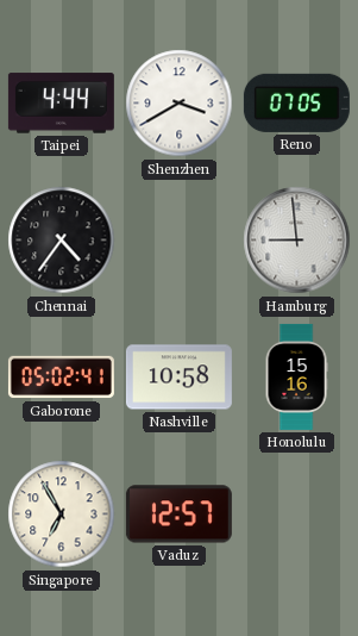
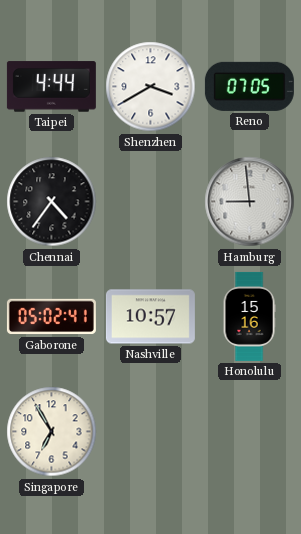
Nashville: 10:58 -> 10:57
Vaduz: 12:57 -> none
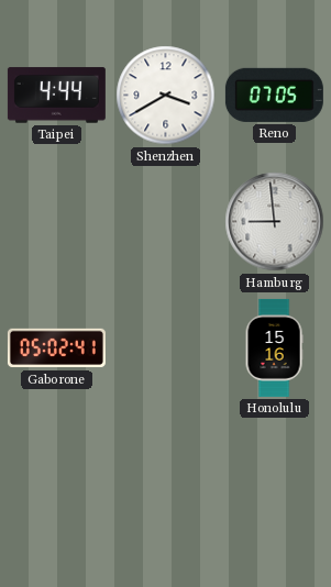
Chennai: 4:36 -> none
Nashville: 10:57 -> none
Singapore: 6:55 -> none
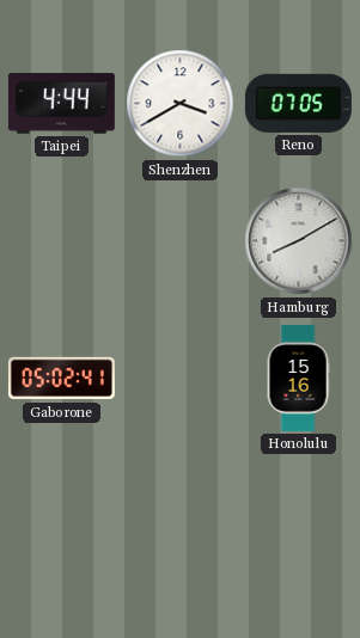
Hamburg: 8:59 -> 8:10
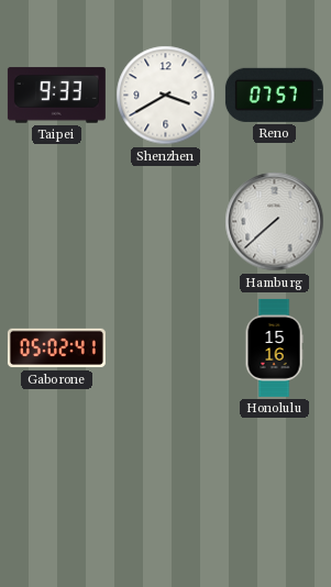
Taipei: 4:44 -> 9:33
Reno: 07:05 -> 07:57
Hamburg: 8:10 -> 7:38
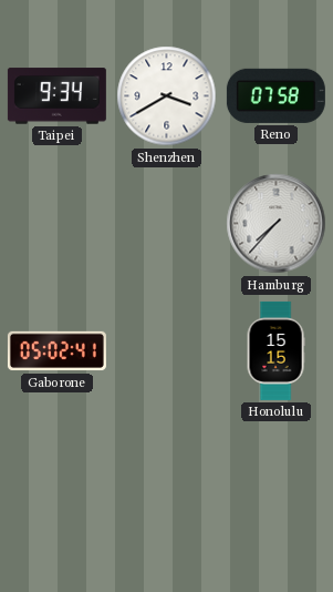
Taipei: 9:33 -> 9:34
Reno: 07:57 -> 07:58
Hamburg: 7:38 -> 7:37
Honolulu: 15:16 -> 15:15
